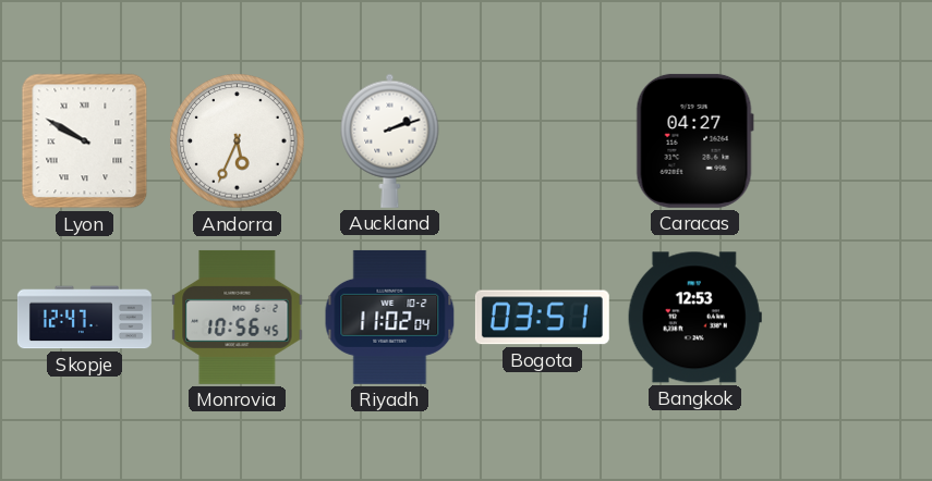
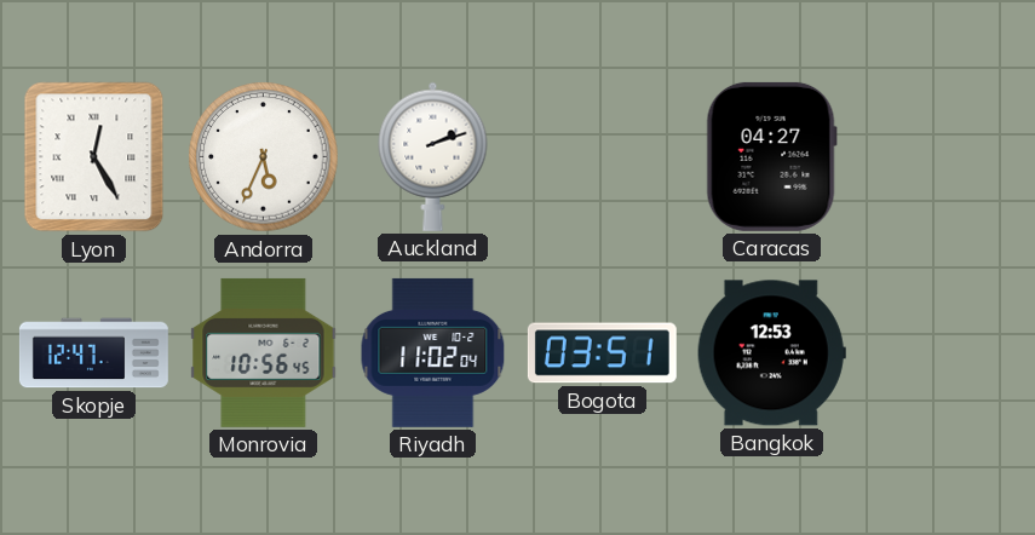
Lyon: 9:50 -> 12:25
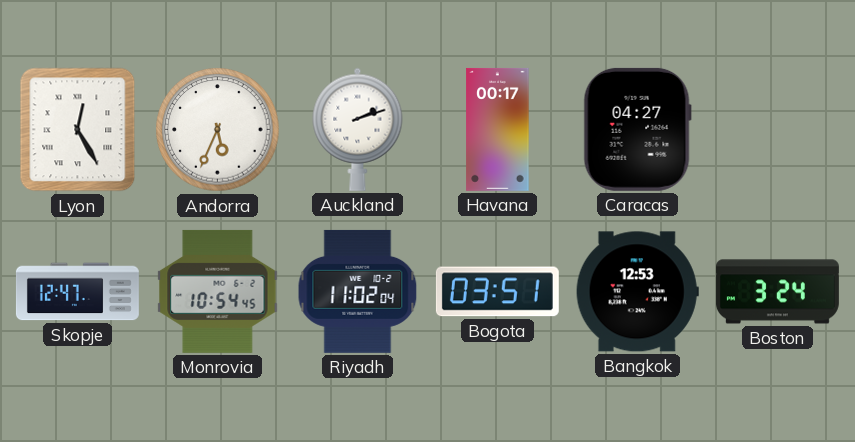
Havana: none -> 00:17
Monrovia: 10:56 -> 10:54
Boston: none -> 3:24
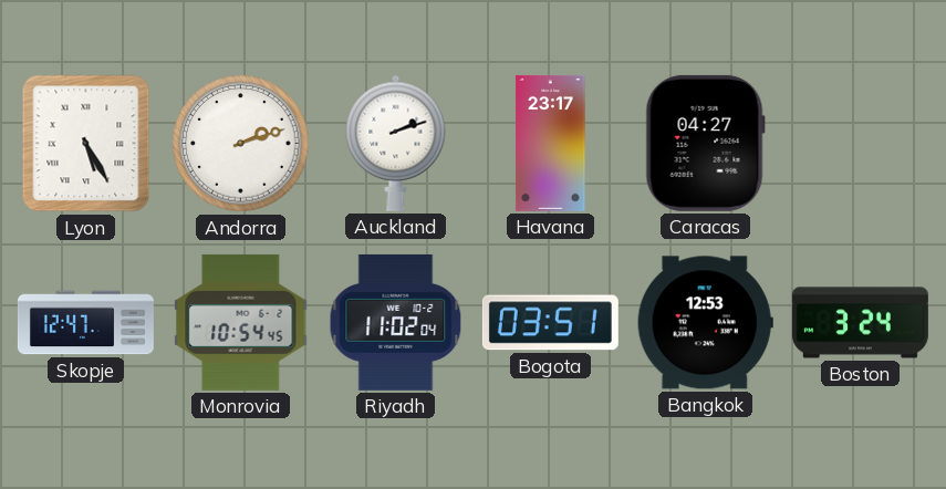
Lyon: 12:25 -> 5:25
Andorra: 5:34 -> 2:12
Havana: 00:17 -> 23:17
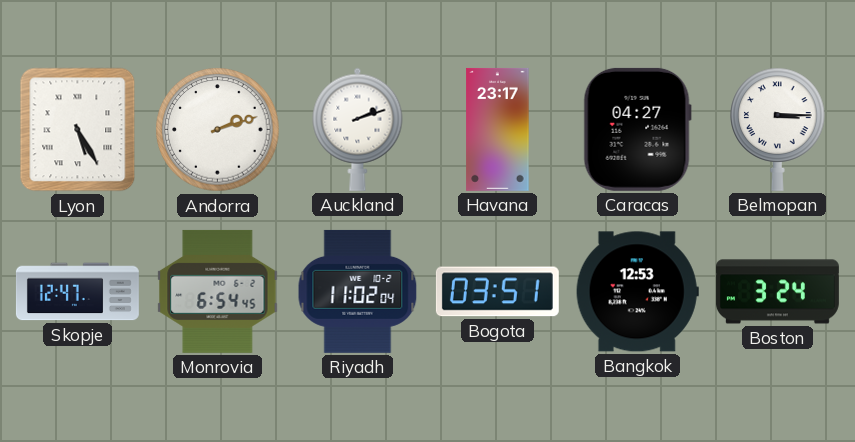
Belmopan: none -> 3:15
Monrovia: 10:54 -> 6:54
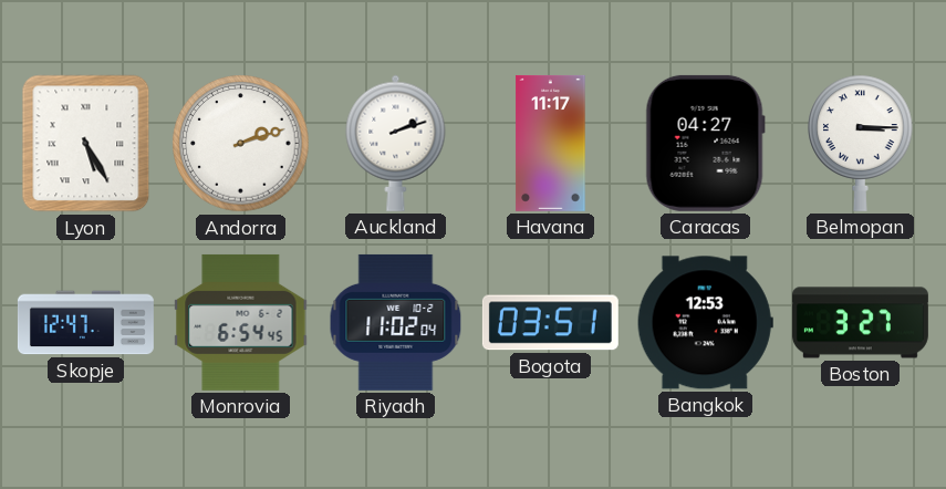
Havana: 23:17 -> 11:17
Boston: 3:24 -> 3:27
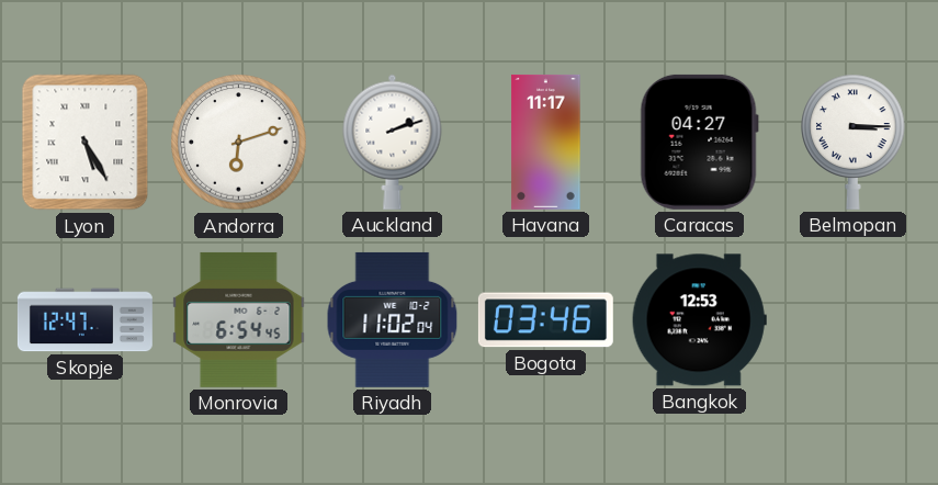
Andorra: 2:12 -> 6:12
Bogota: 03:51 -> 03:46
Boston: 3:27 -> none
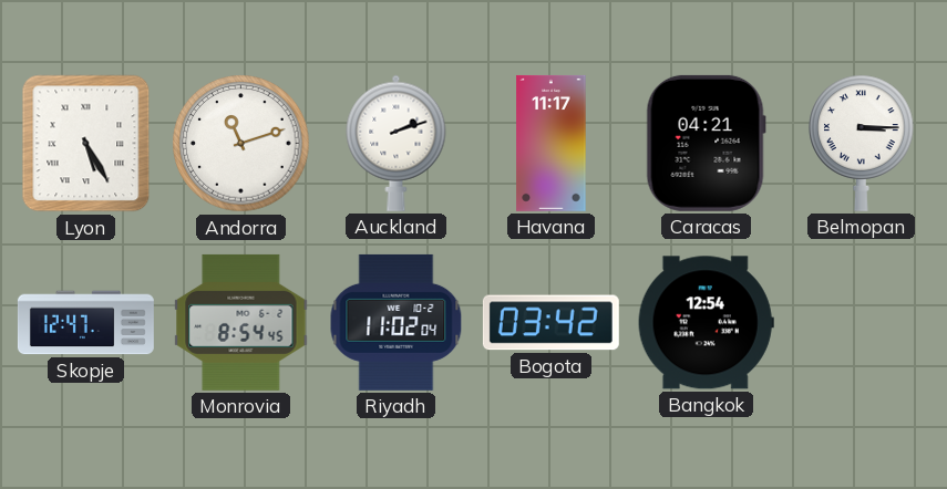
Andorra: 6:12 -> 11:12
Caracas: 04:27 -> 04:21
Monrovia: 6:54 -> 8:54
Bogota: 03:46 -> 03:42
Bangkok: 12:53 -> 12:54
